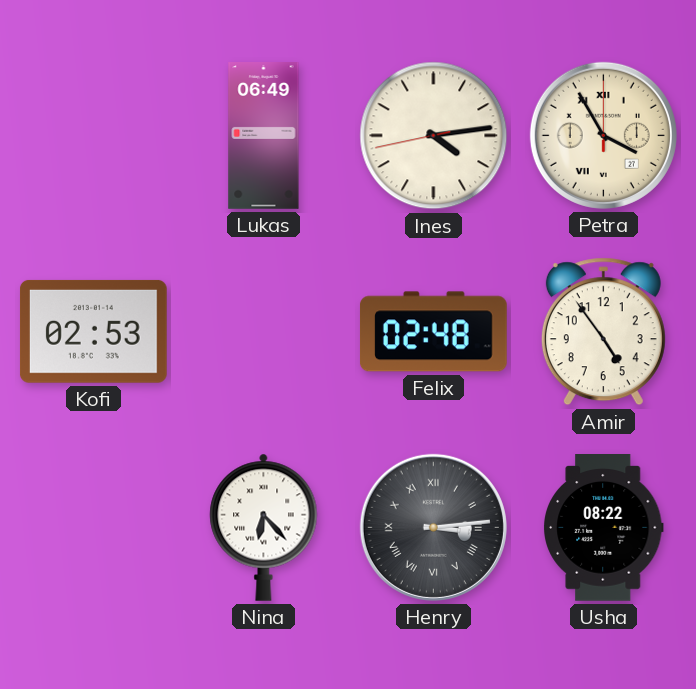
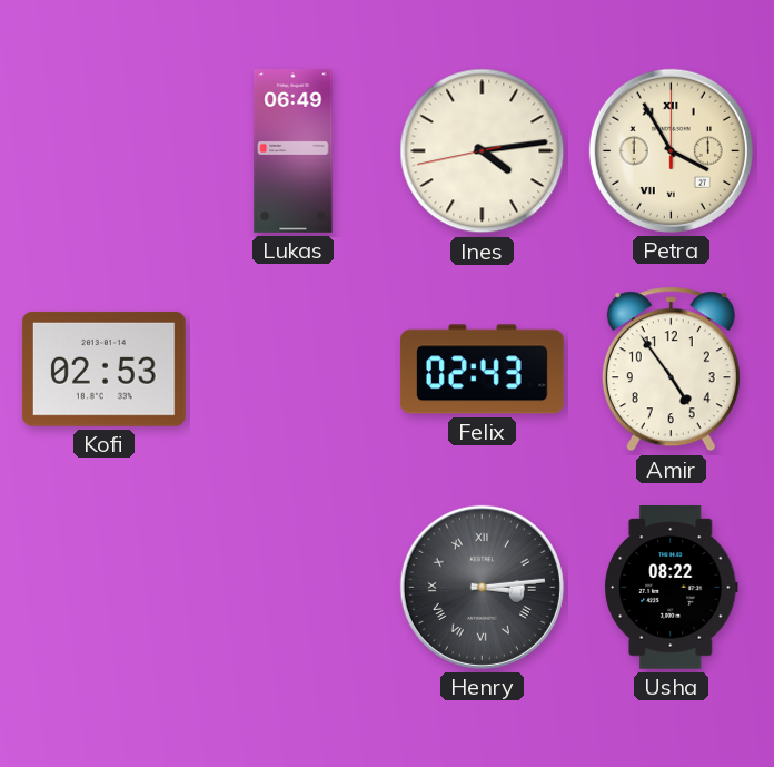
Felix: 02:48 -> 02:43
Nina: 6:23 -> none
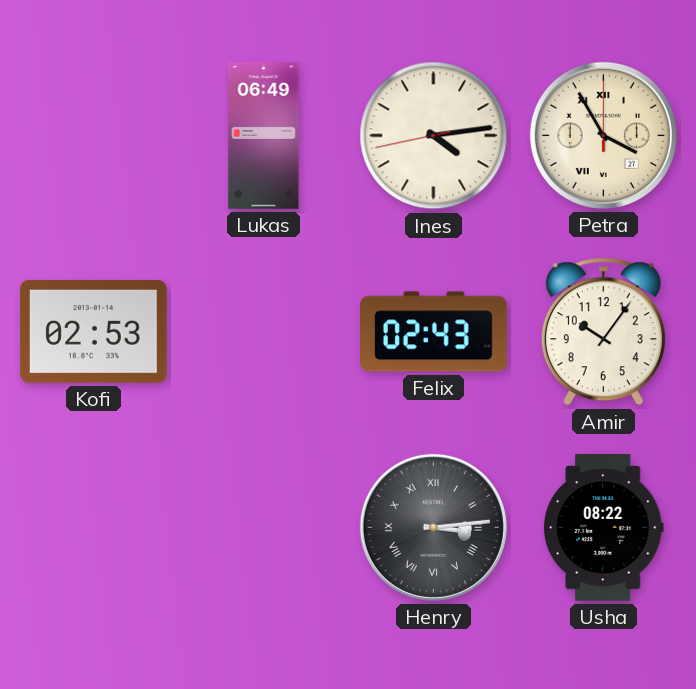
Amir: 4:54 -> 10:06
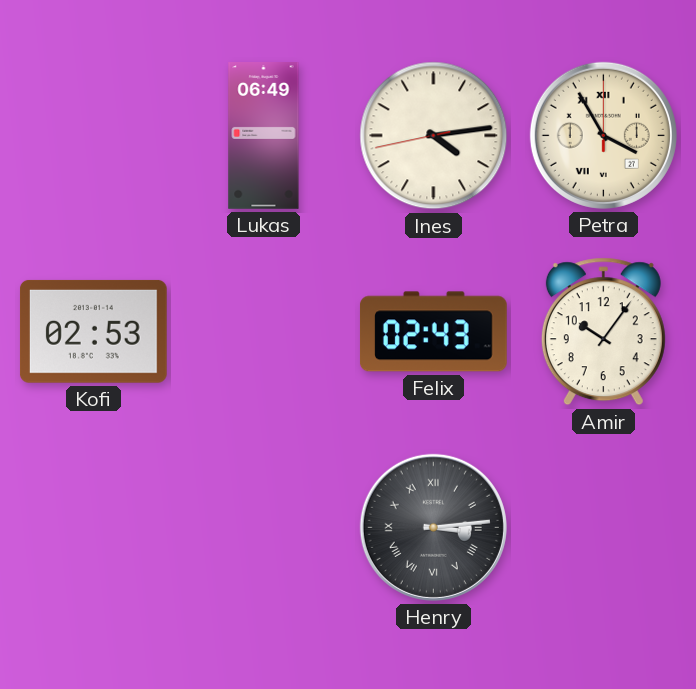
Usha: 08:22 -> none
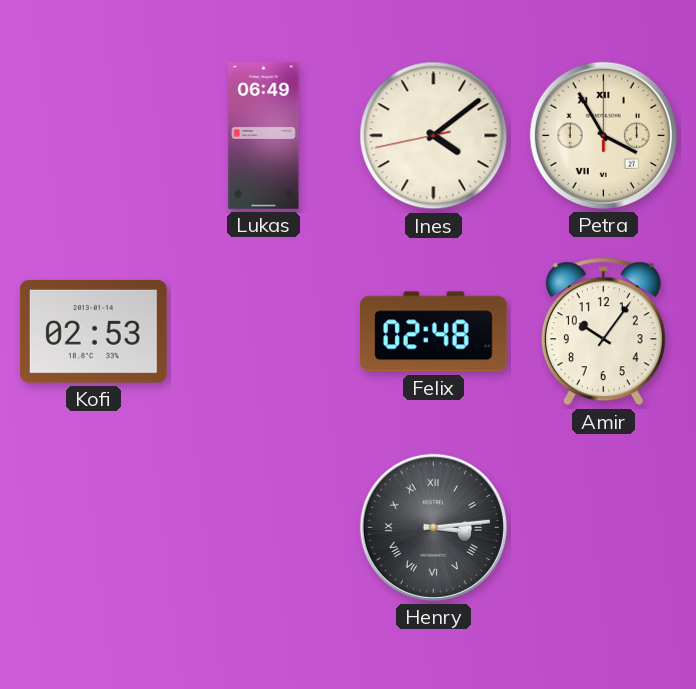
Ines: 4:13 -> 4:08
Felix: 02:43 -> 02:48
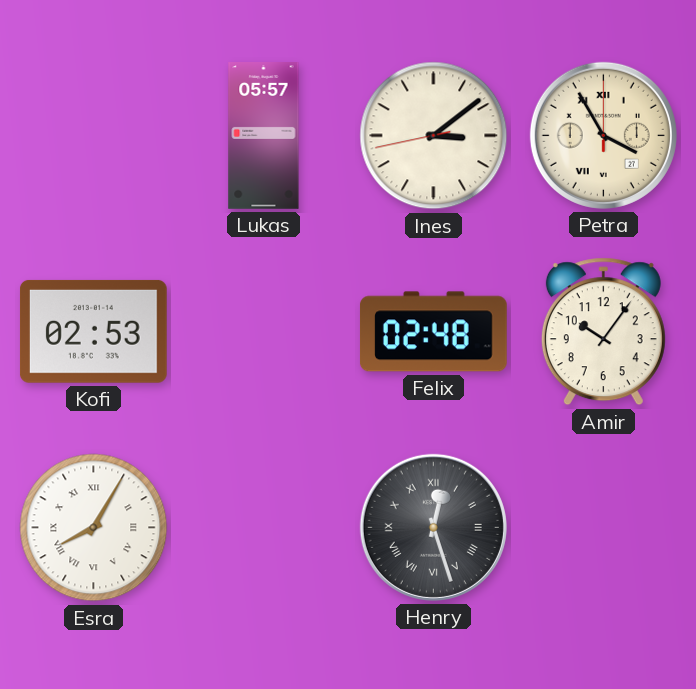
Lukas: 06:49 -> 05:57
Ines: 4:08 -> 3:08
Esra: none -> 8:05
Henry: 3:14 -> 12:27
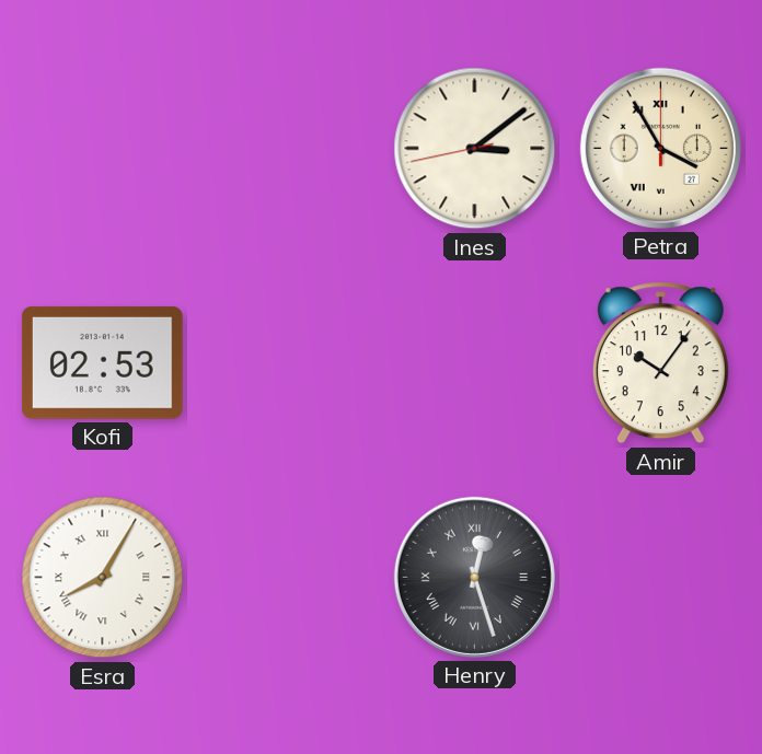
Lukas: 05:57 -> none
Felix: 02:48 -> none
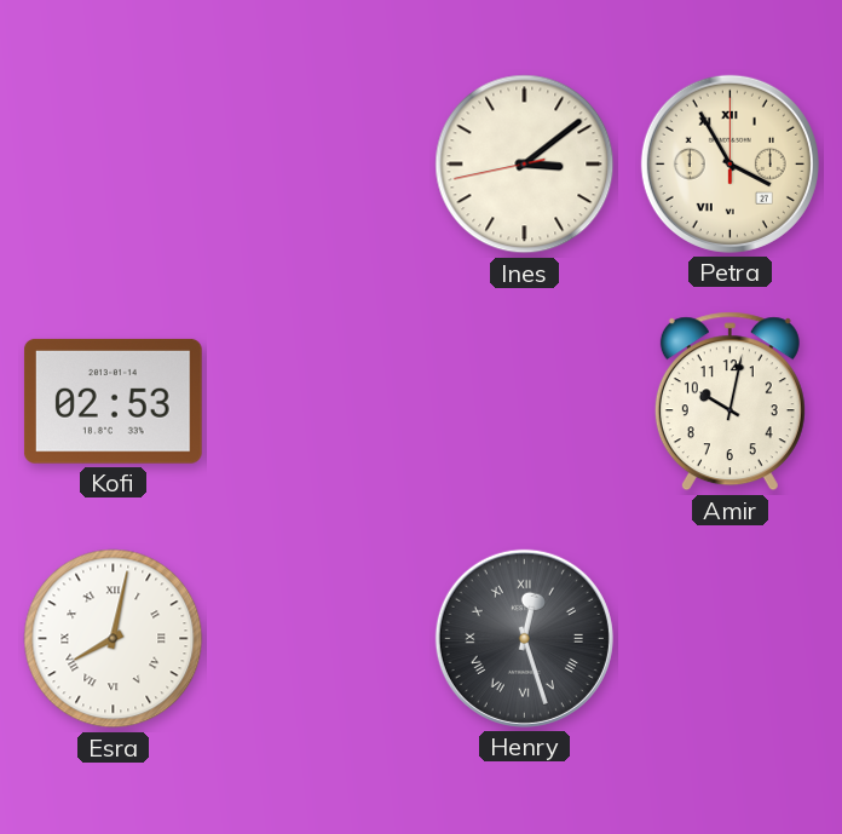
Amir: 10:06 -> 10:02
Esra: 8:05 -> 8:02
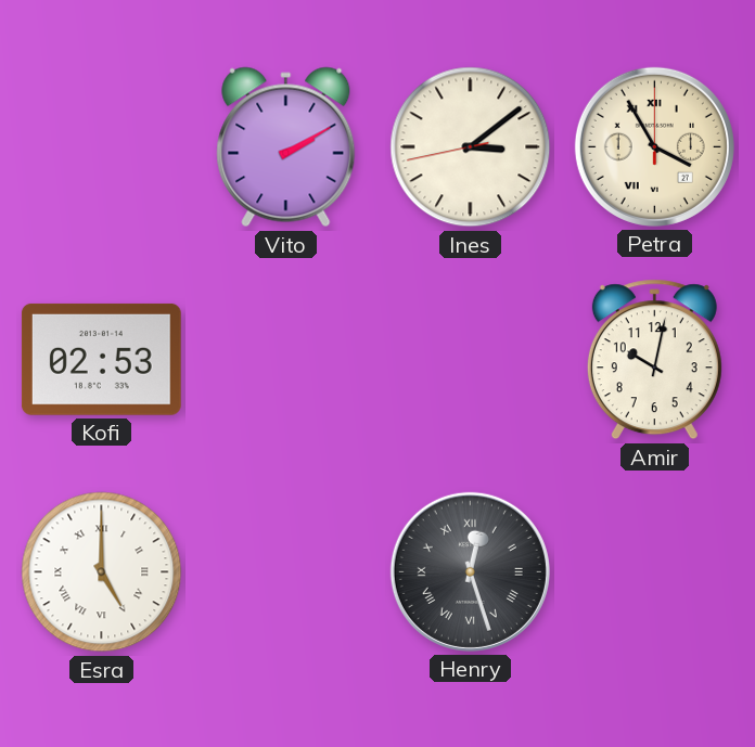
Vito: none -> 2:10
Esra: 8:02 -> 5:00
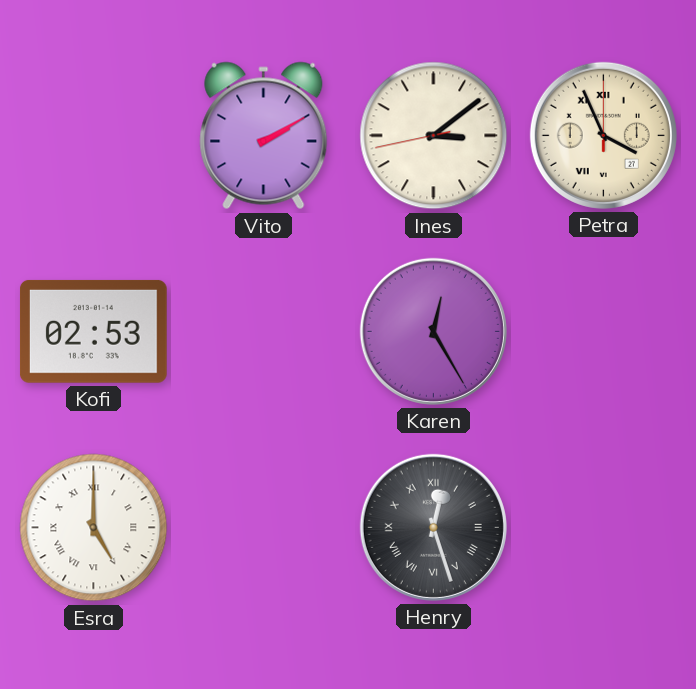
Petra: 3:55 -> 3:56
Karen: none -> 12:25
Amir: 10:02 -> none
